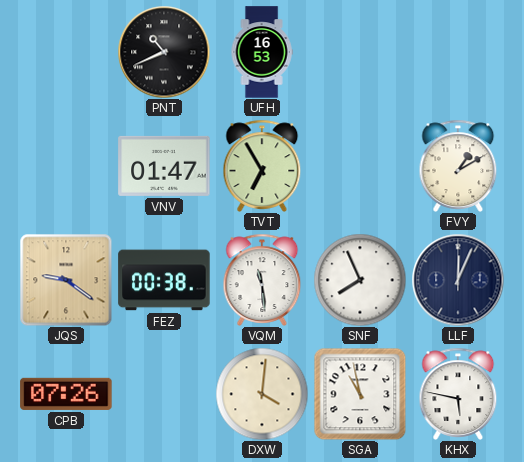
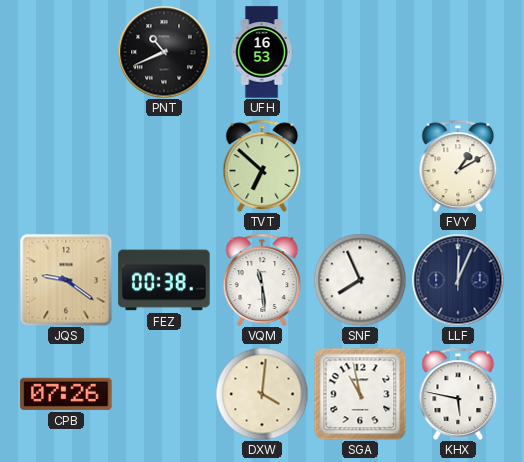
VNV: 01:47 -> none
TVT: 6:55 -> 6:52
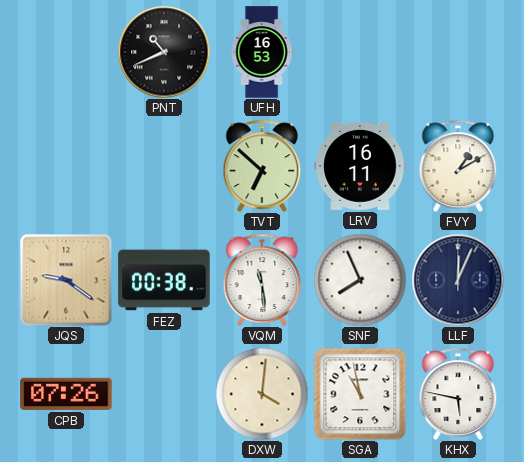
LRV: none -> 16:11
